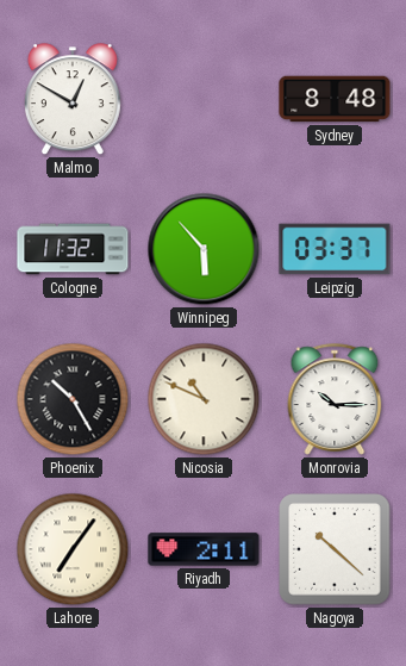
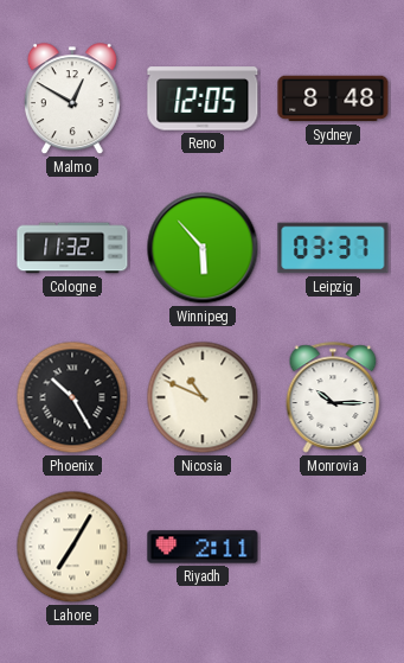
Reno: none -> 12:05
Lahore: 7:06 -> 7:05
Nagoya: 10:22 -> none
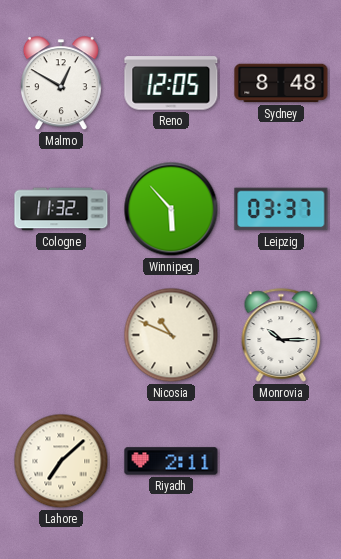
Phoenix: 10:25 -> none
Lahore: 7:05 -> 7:08
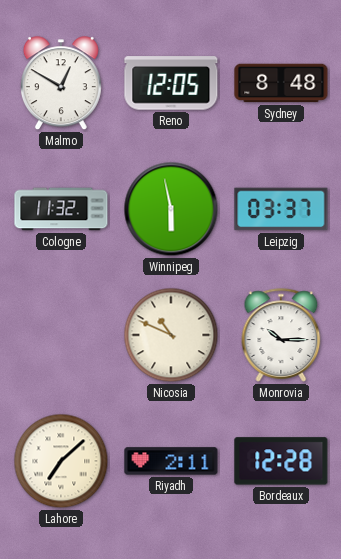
Winnipeg: 5:53 -> 5:58
Bordeaux: none -> 12:28
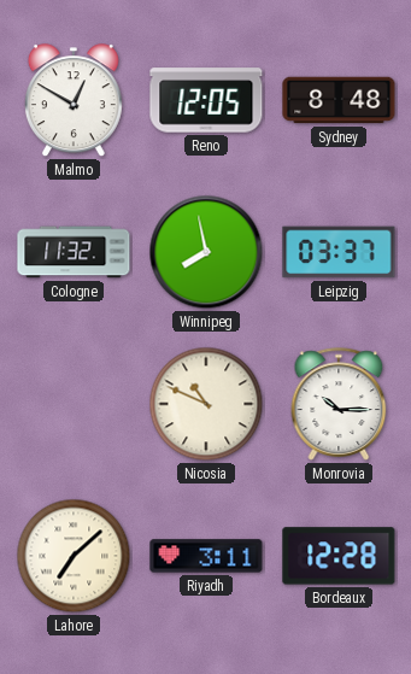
Winnipeg: 5:58 -> 7:58
Riyadh: 2:11 -> 3:11
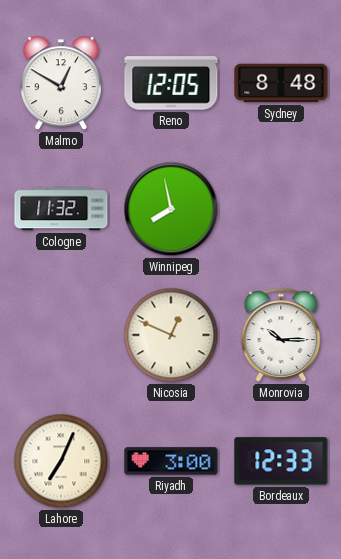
Leipzig: 03:37 -> none
Nicosia: 10:49 -> 12:49
Lahore: 7:08 -> 7:04
Riyadh: 3:11 -> 3:00
Bordeaux: 12:28 -> 12:33
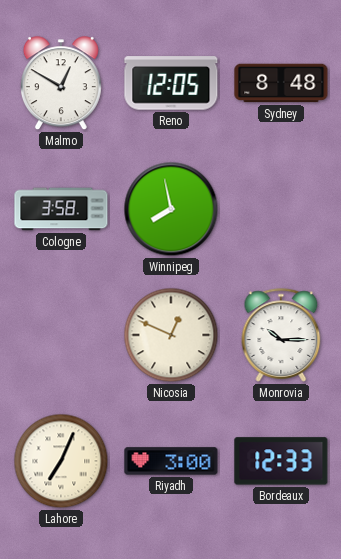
Cologne: 11:32 -> 3:58
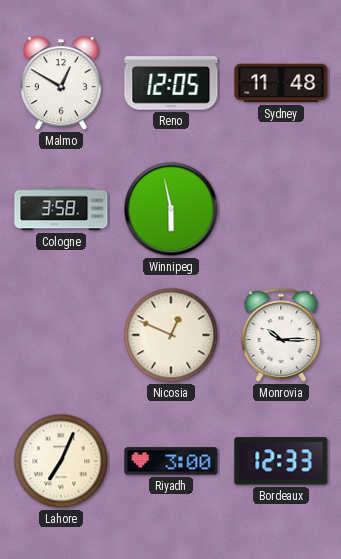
Sydney: 8:48 -> 11:48
Winnipeg: 7:58 -> 5:58
